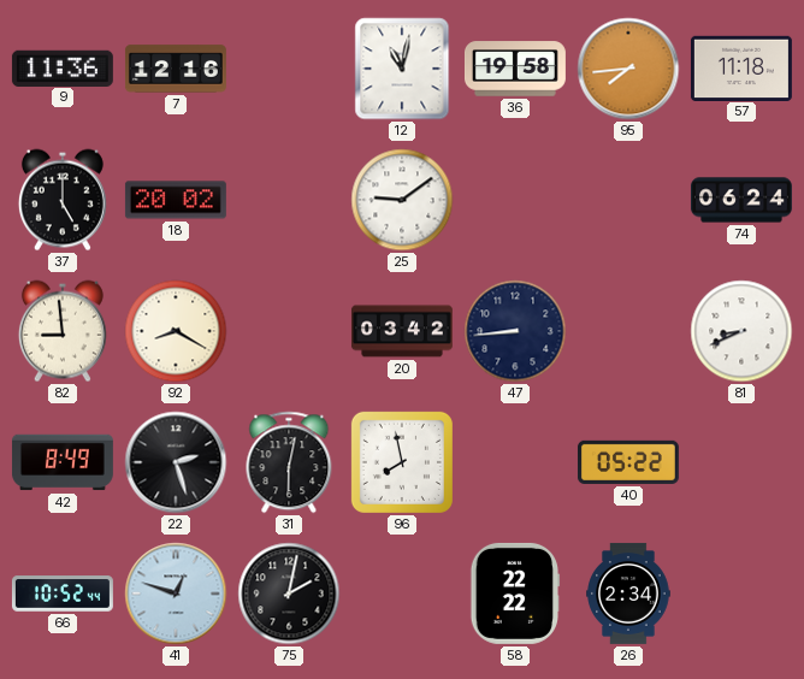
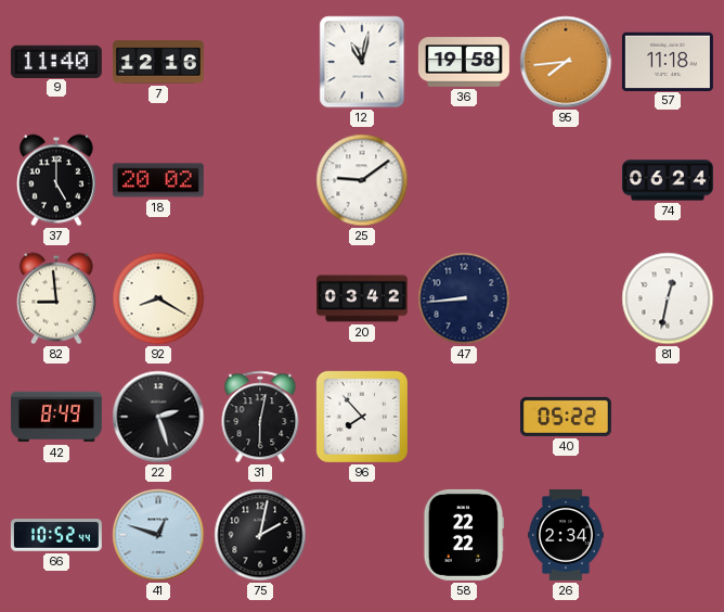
9: 11:36 -> 11:40
81: 8:41 -> 12:32
96: 7:58 -> 7:53
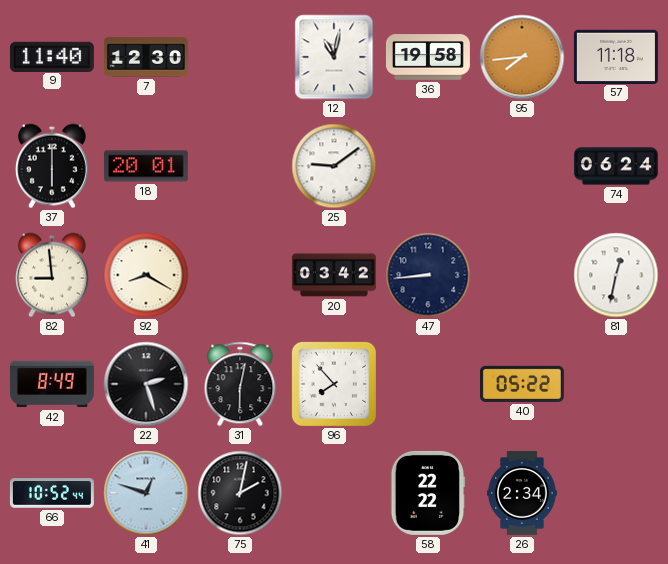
7: 12:16 -> 12:30
37: 5:00 -> 6:00
18: 20:02 -> 20:01
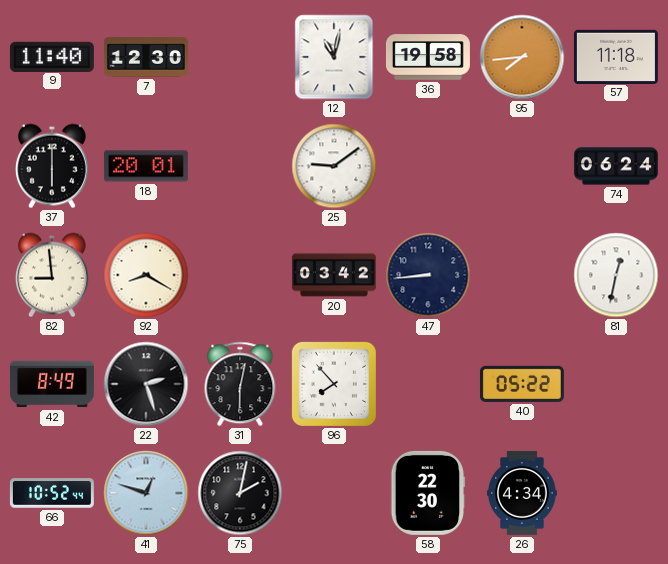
58: 22:22 -> 22:30
26: 2:34 -> 4:34
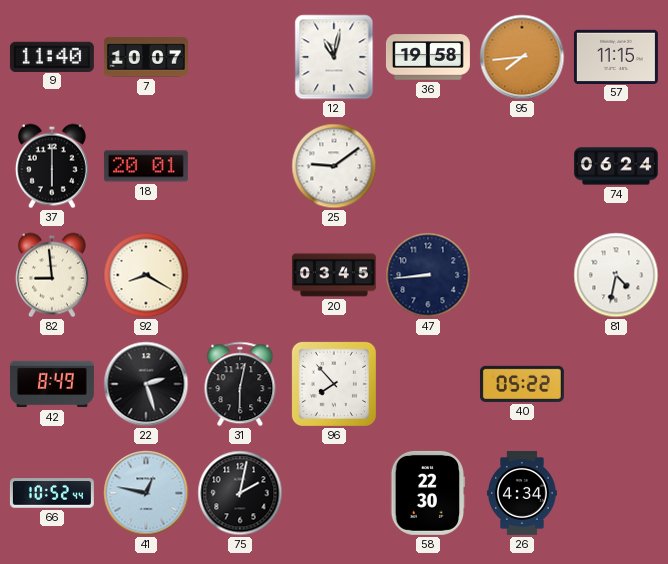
7: 12:30 -> 10:07
57: 11:18 -> 11:15
20: 03:42 -> 03:45
81: 12:32 -> 4:32
41: 12:48 -> 12:47
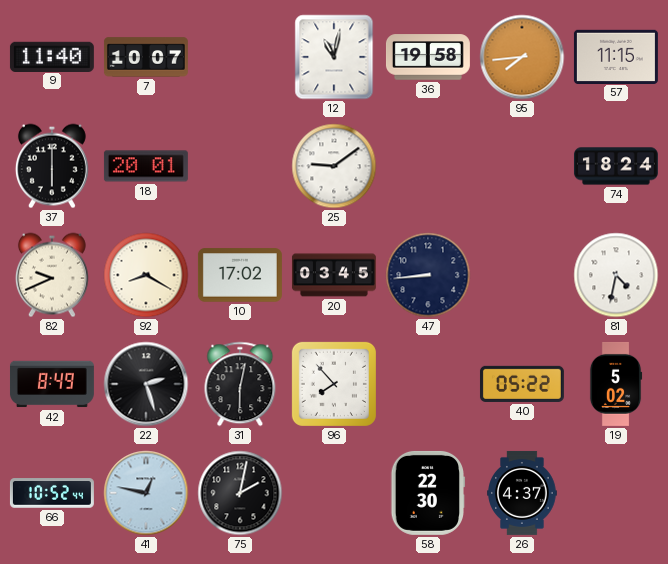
74: 06:24 -> 18:24
82: 8:59 -> 9:41
10: none -> 17:02
19: none -> 5:02
26: 4:34 -> 4:37
